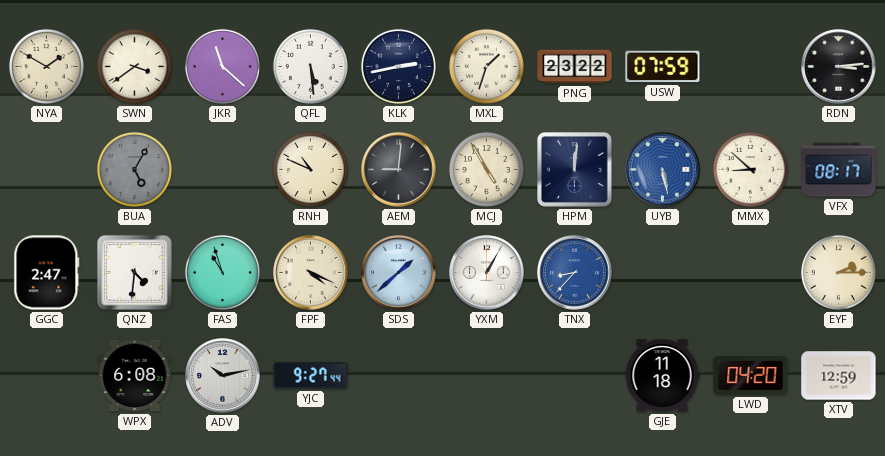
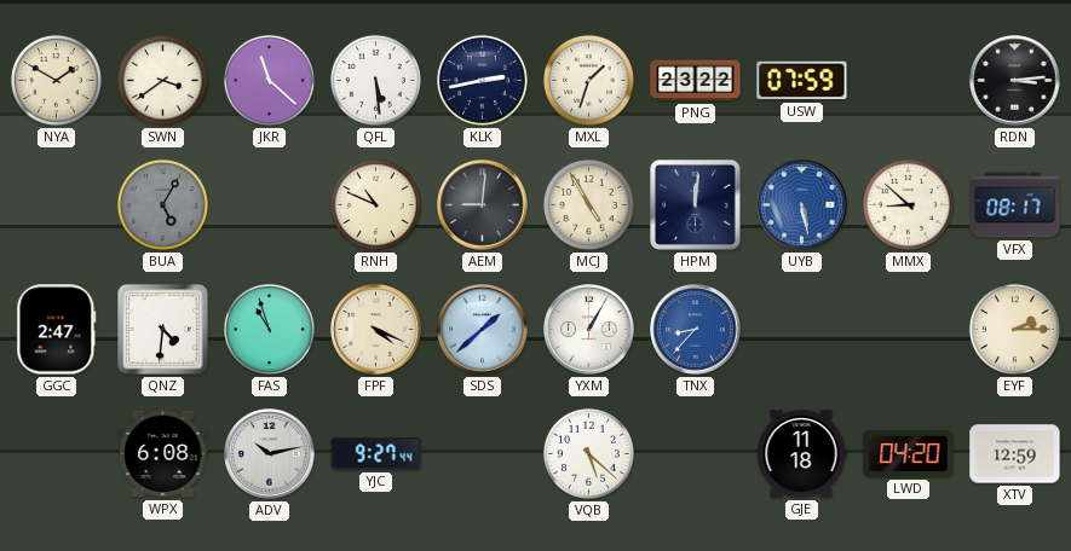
VQB: none -> 5:22
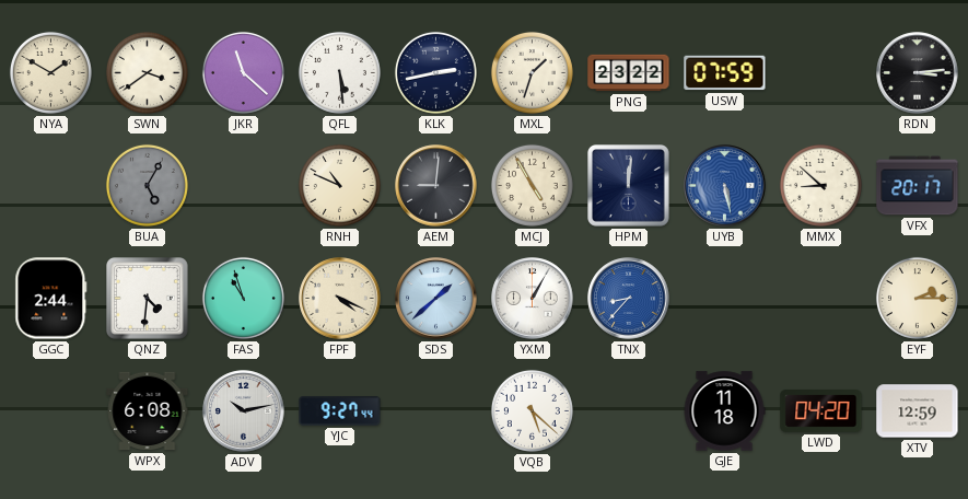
VFX: 08:17 -> 20:17
GGC: 2:47 -> 2:44
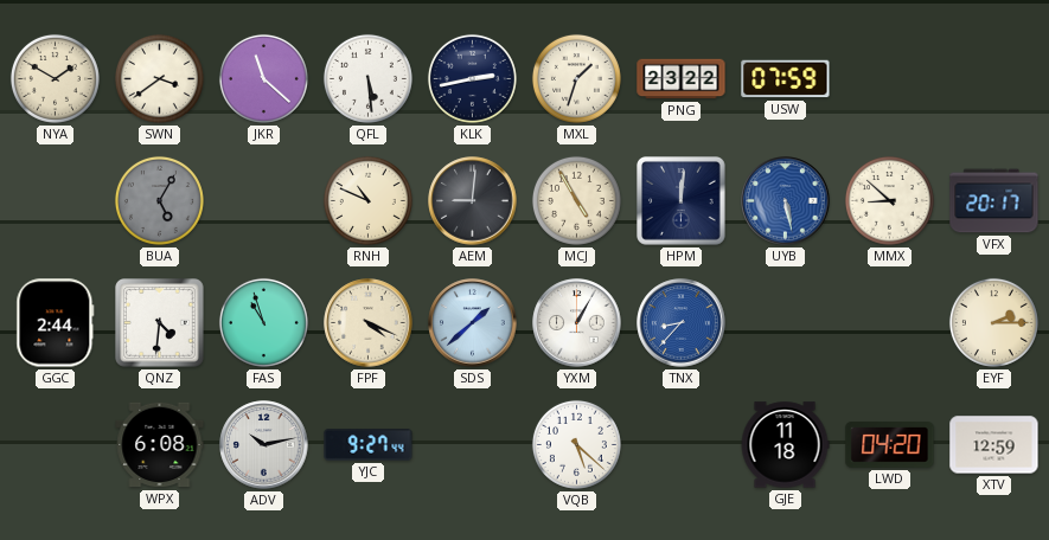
RDN: 3:14 -> none
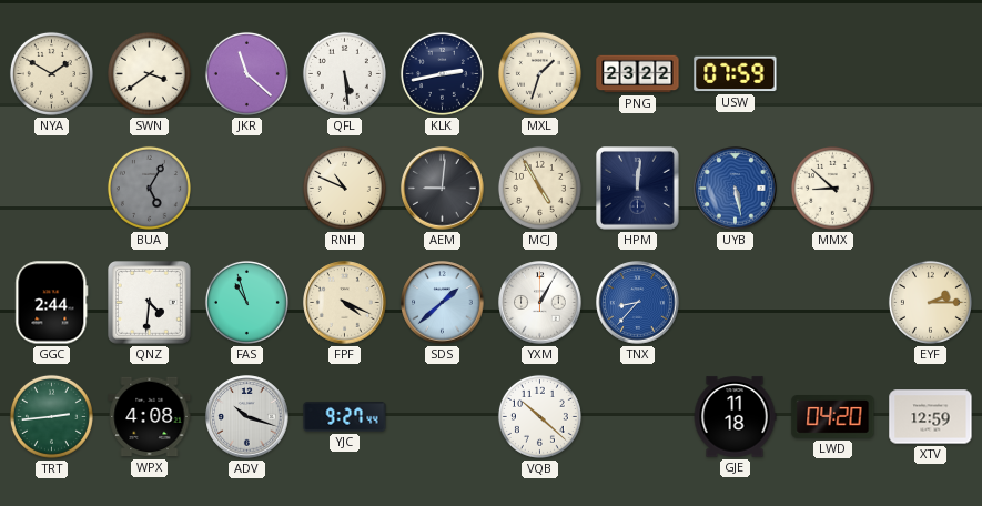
VFX: 20:17 -> none
TRT: none -> 2:44
WPX: 6:08 -> 4:08
ADV: 10:13 -> 10:18
VQB: 5:22 -> 10:22
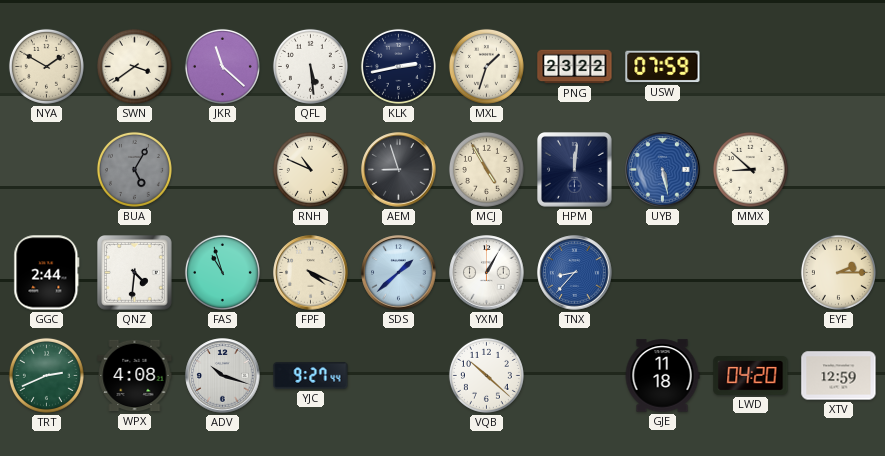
AEM: 9:01 -> 8:57
TRT: 2:44 -> 2:41
